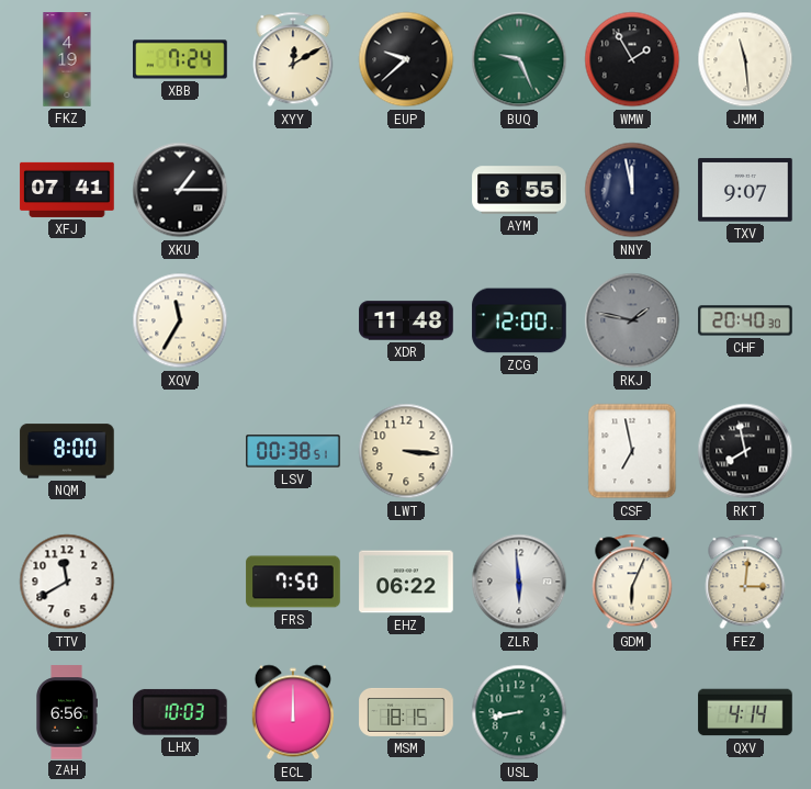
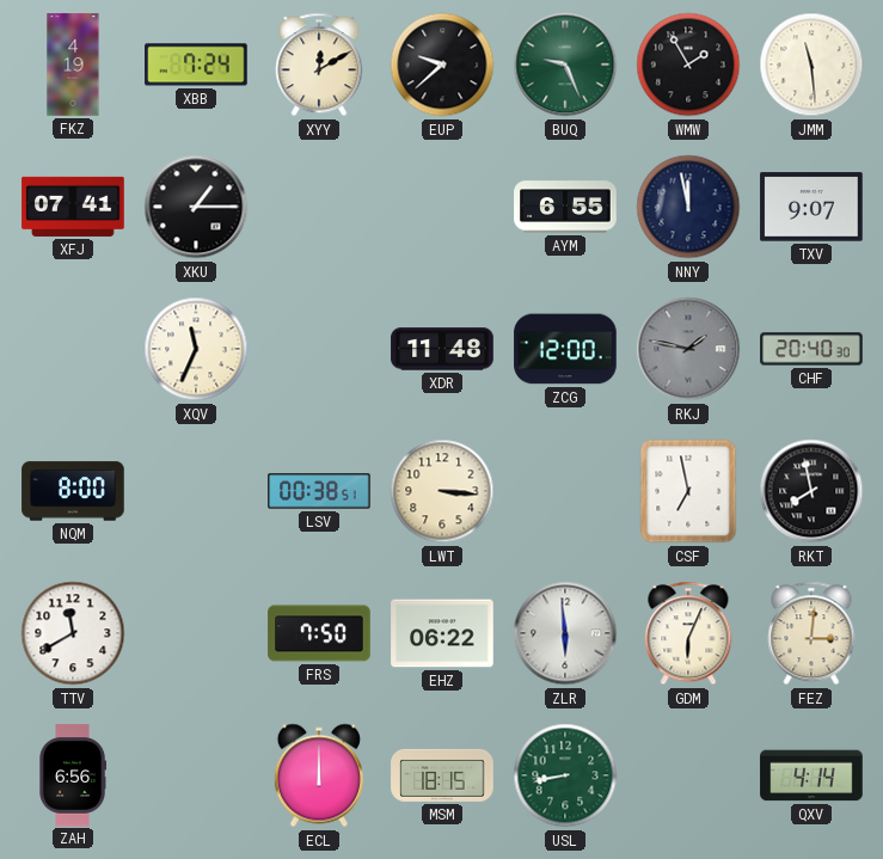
XQV: 11:35 -> 11:34
LHX: 10:03 -> none
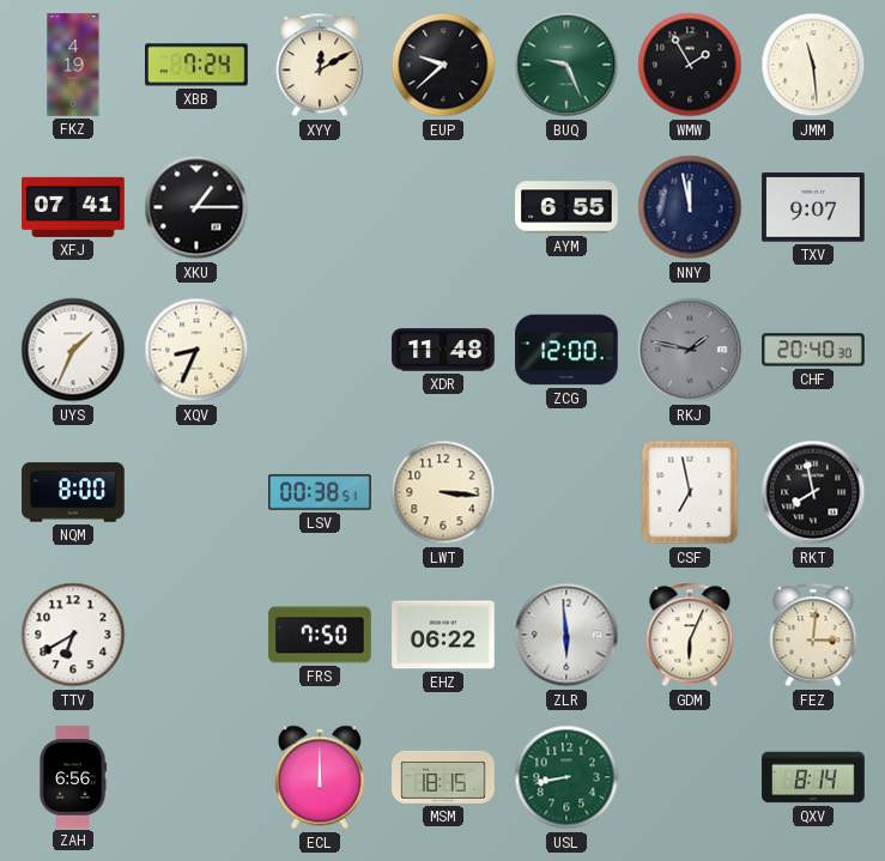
UYS: none -> 1:34
XQV: 11:34 -> 8:34
TTV: 11:40 -> 6:40
QXV: 4:14 -> 8:14
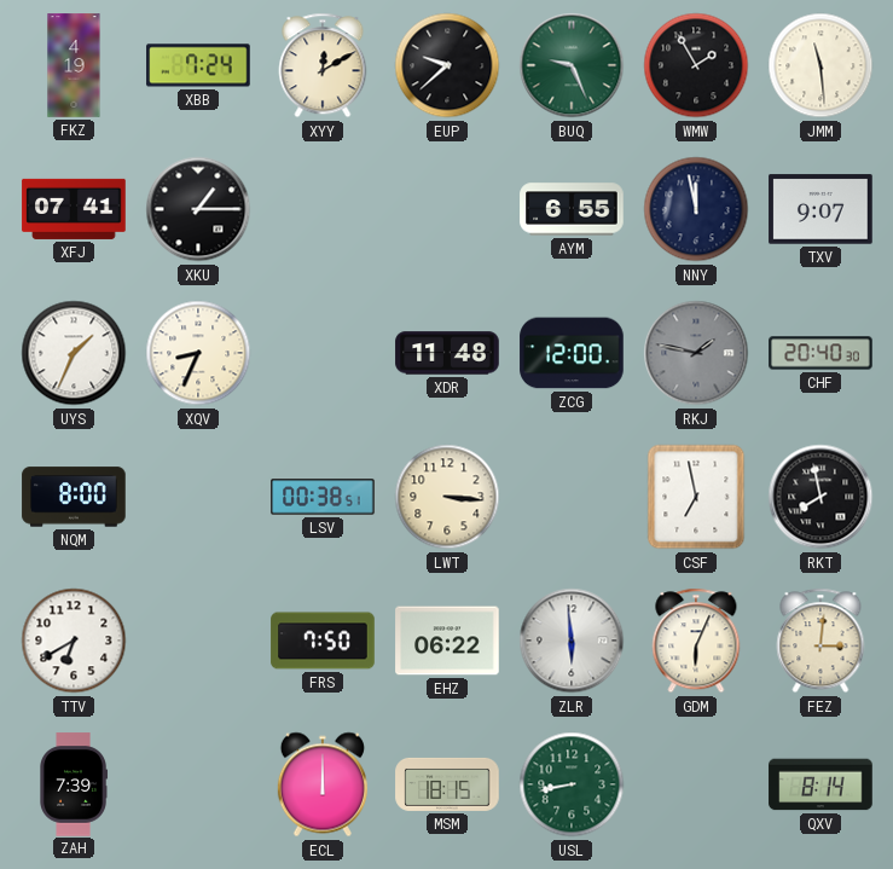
ZAH: 6:56 -> 7:39
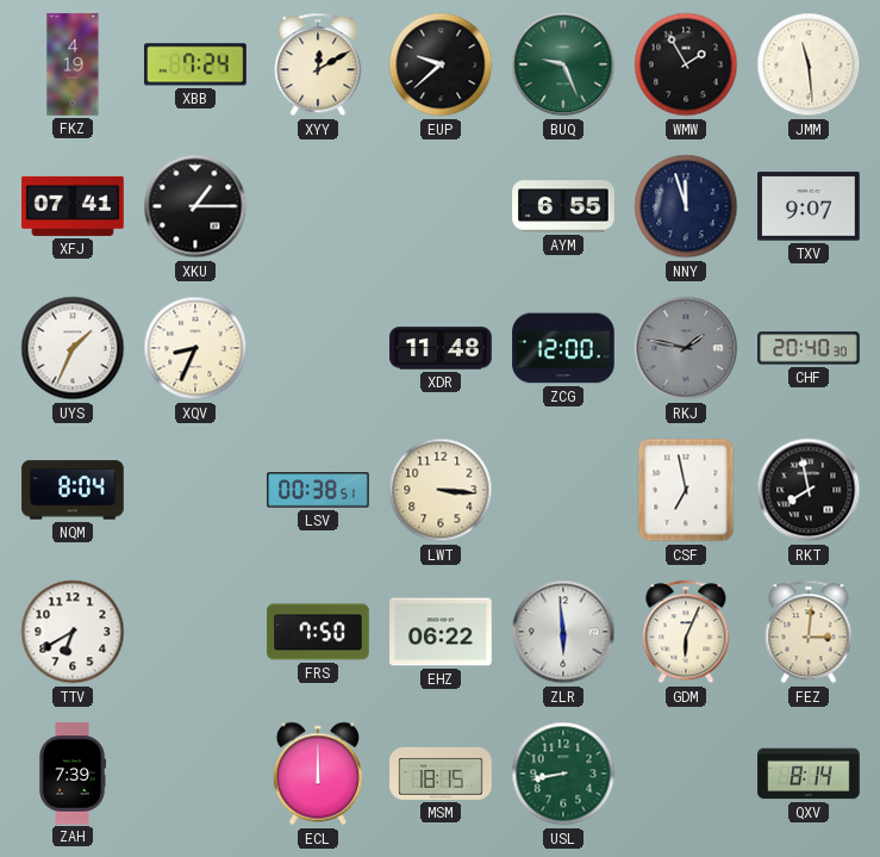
NNY: 11:58 -> 11:57
NQM: 8:00 -> 8:04
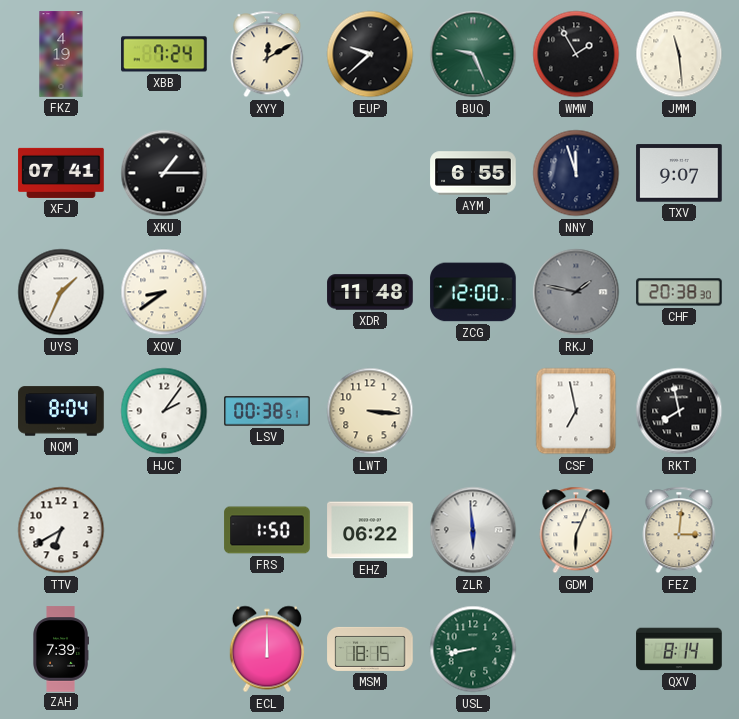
XQV: 8:34 -> 8:39
CHF: 20:40 -> 20:38
HJC: none -> 2:06
FRS: 7:50 -> 1:50
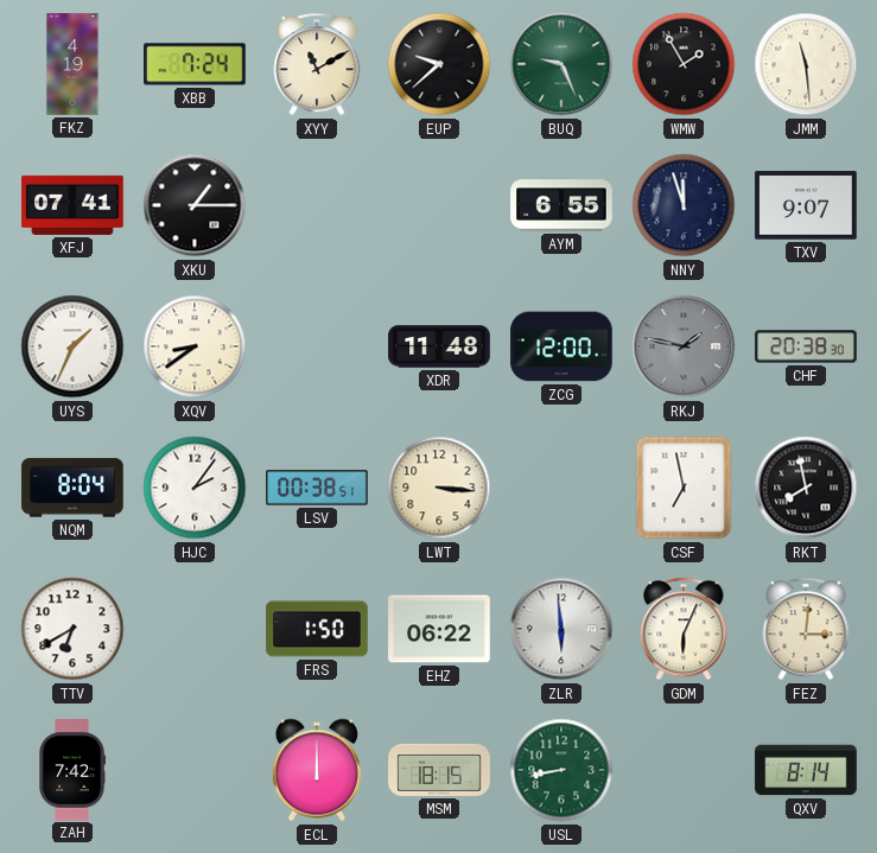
XYY: 12:10 -> 11:10
ZAH: 7:39 -> 7:42
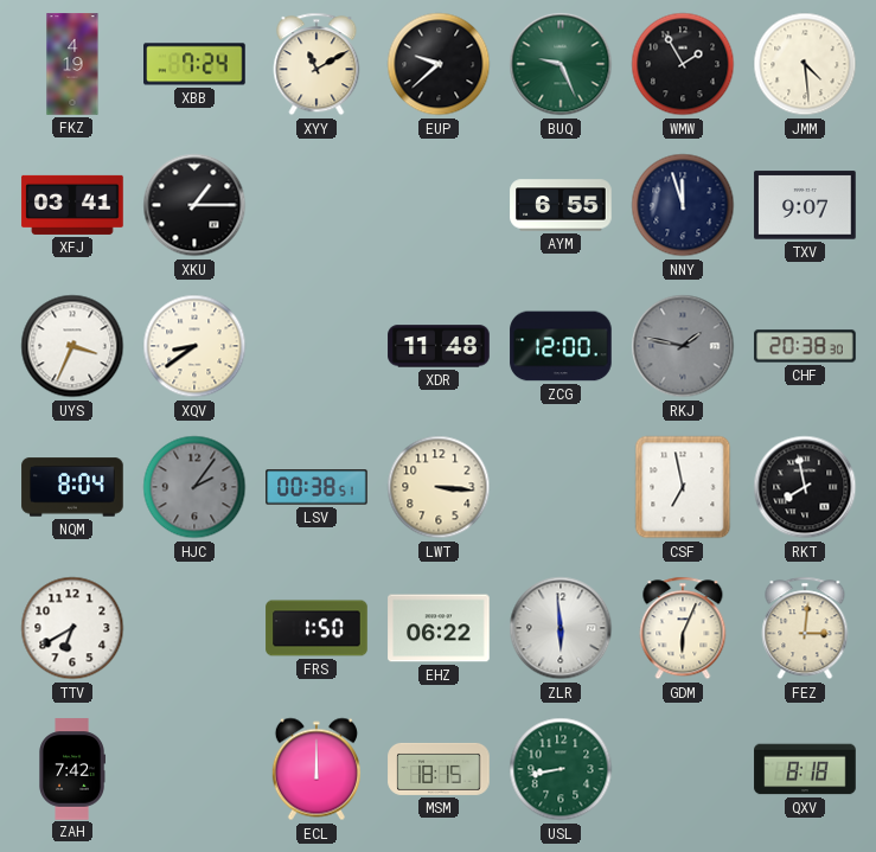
JMM: 11:29 -> 4:29
XFJ: 07:41 -> 03:41
UYS: 1:34 -> 3:34
HJC dial: white -> grey
QXV: 8:14 -> 8:18
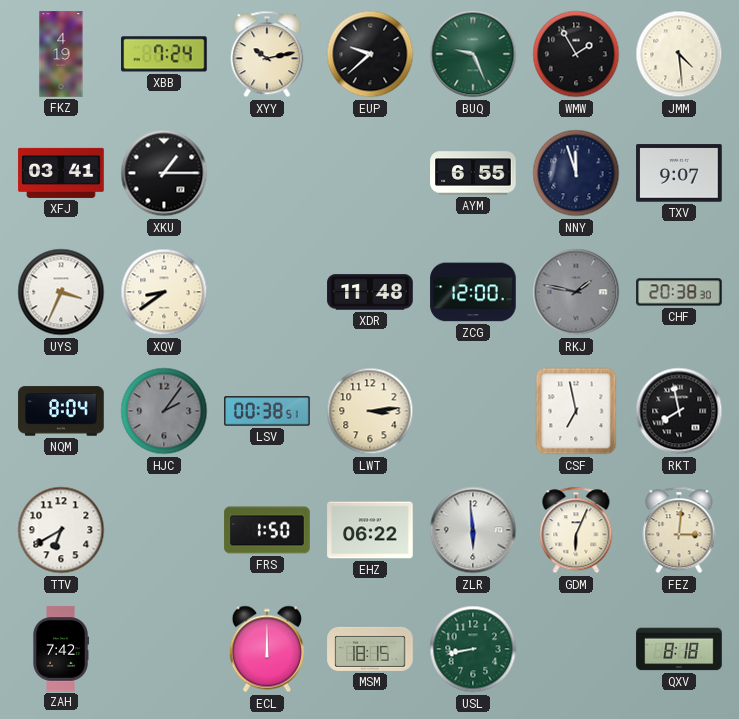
XYY: 11:10 -> 10:13
LWT: 3:16 -> 3:14
